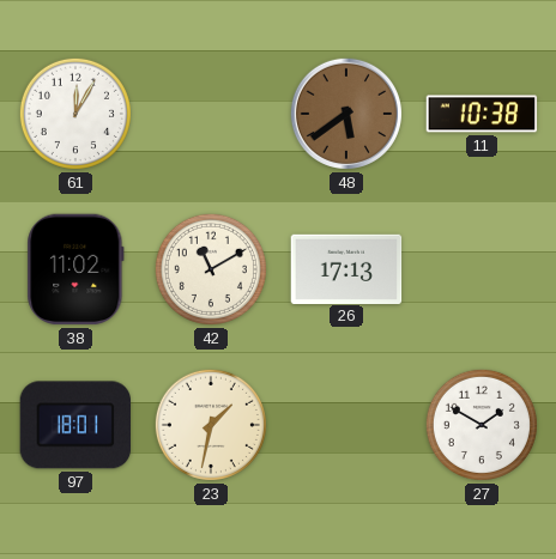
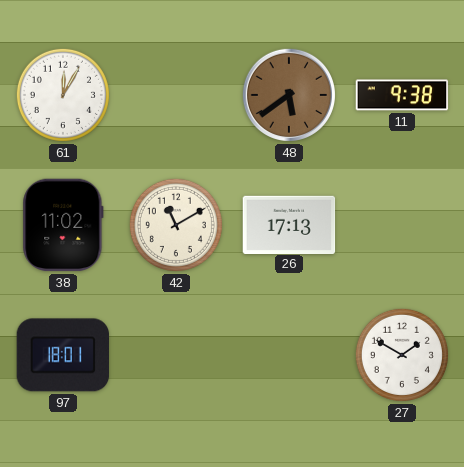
11: 10:38 -> 9:38
23: 1:32 -> none
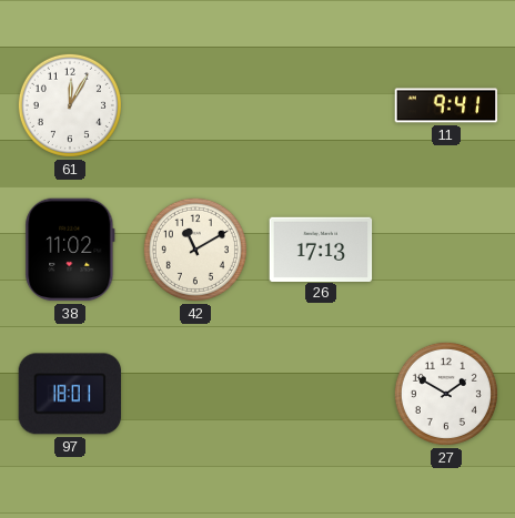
48: 5:39 -> none
11: 9:38 -> 9:41
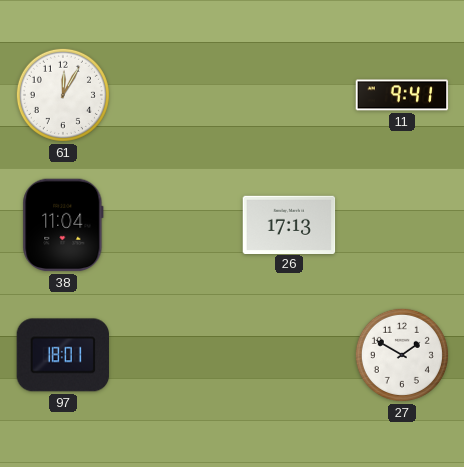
38: 11:02 -> 11:04
42: 11:10 -> none
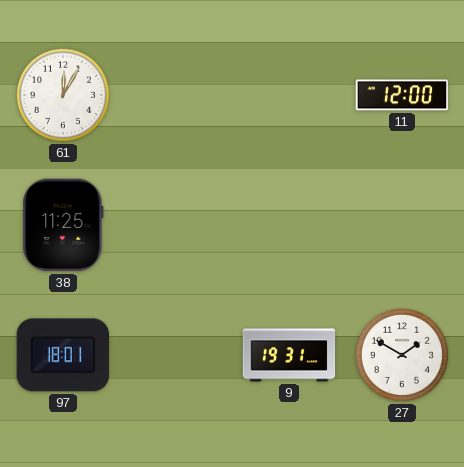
11: 9:41 -> 12:00
38: 11:04 -> 11:25
26: 17:13 -> none
9: none -> 19:31
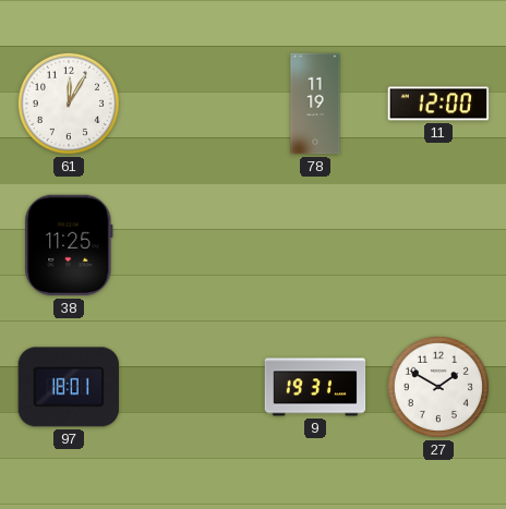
78: none -> 11:19
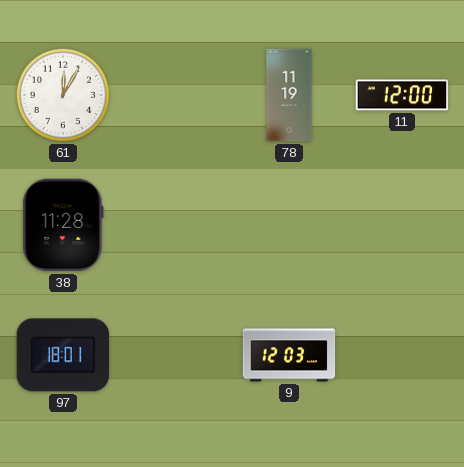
38: 11:25 -> 11:28
9: 19:31 -> 12:03
27: 1:50 -> none
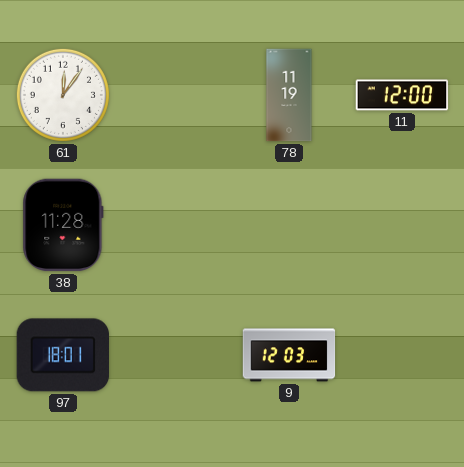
61: 12:05 -> 12:06
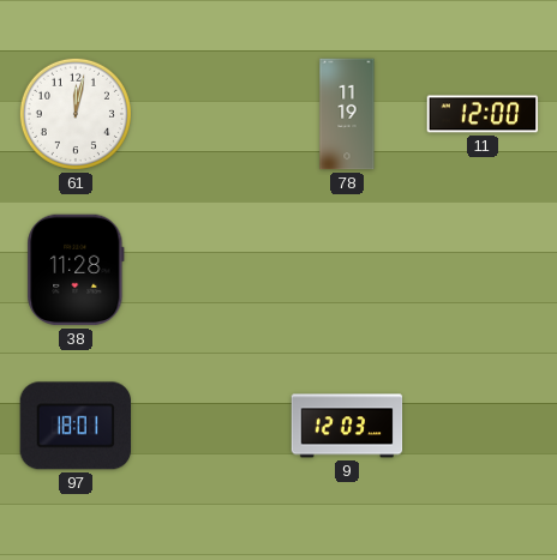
61: 12:06 -> 12:02
